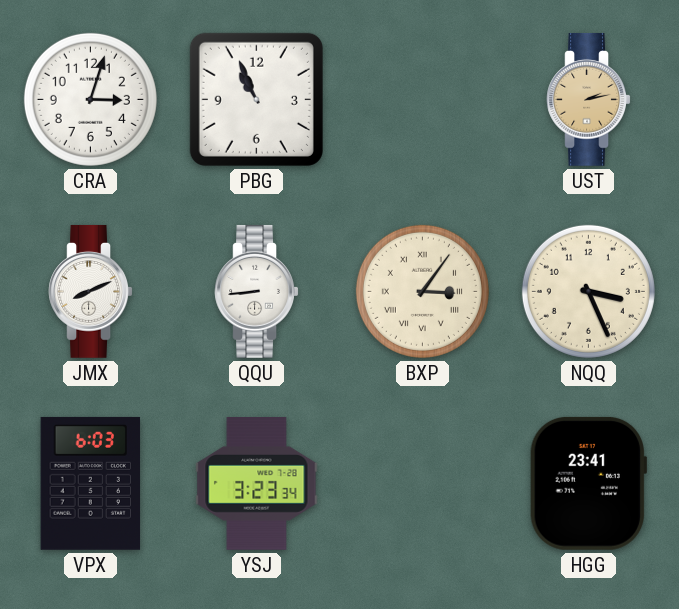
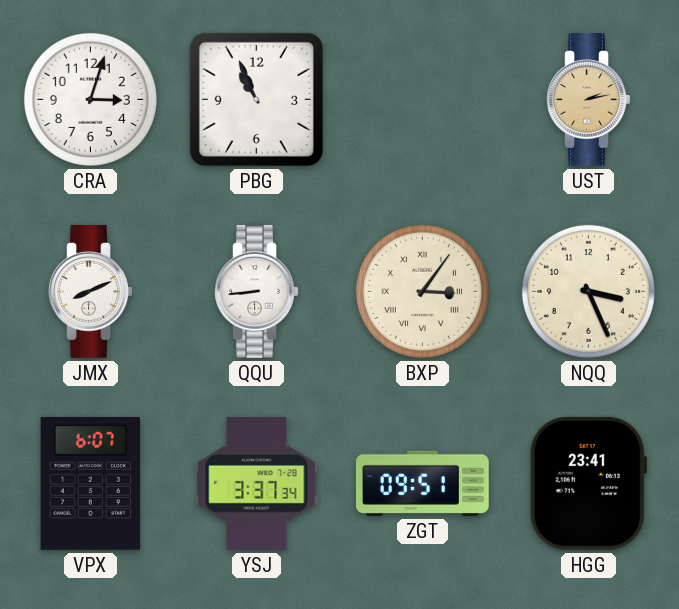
VPX: 6:03 -> 6:07
YSJ: 3:23 -> 3:37
ZGT: none -> 09:51
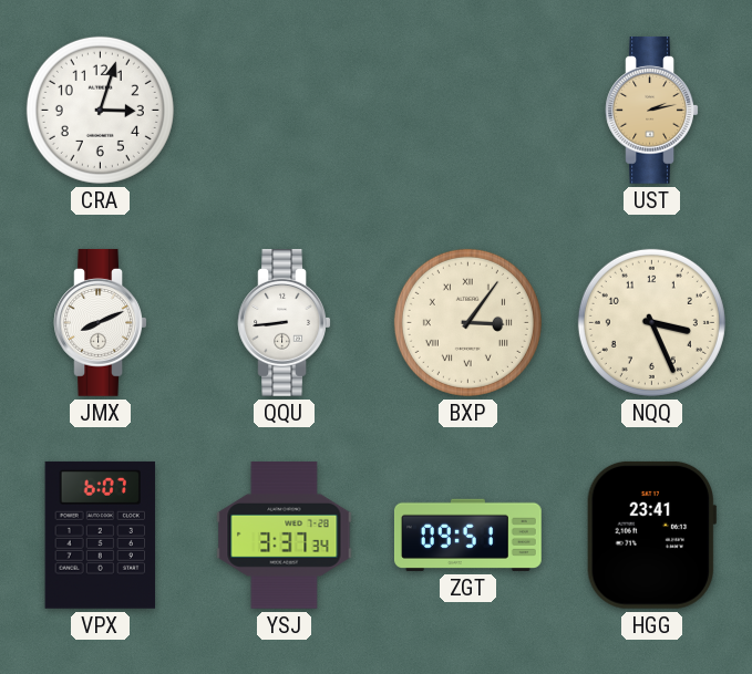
PBG: 10:56 -> none
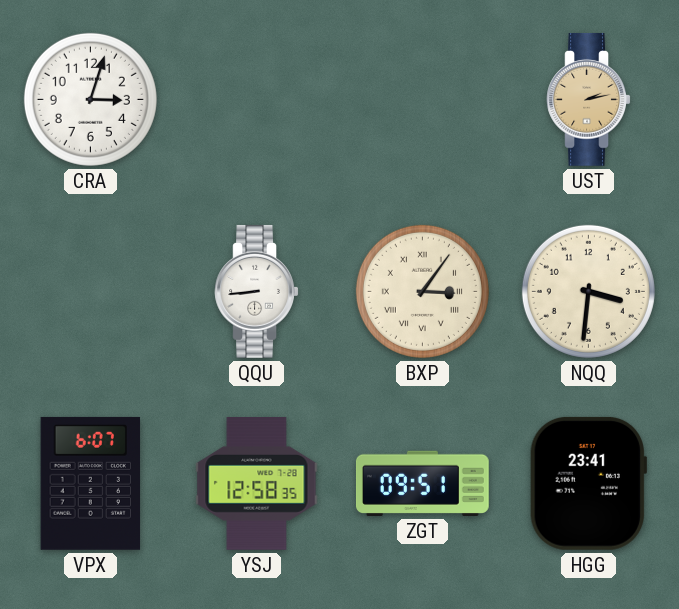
JMX: 8:11 -> none
NQQ: 3:26 -> 3:31
YSJ: 3:37 -> 12:58
